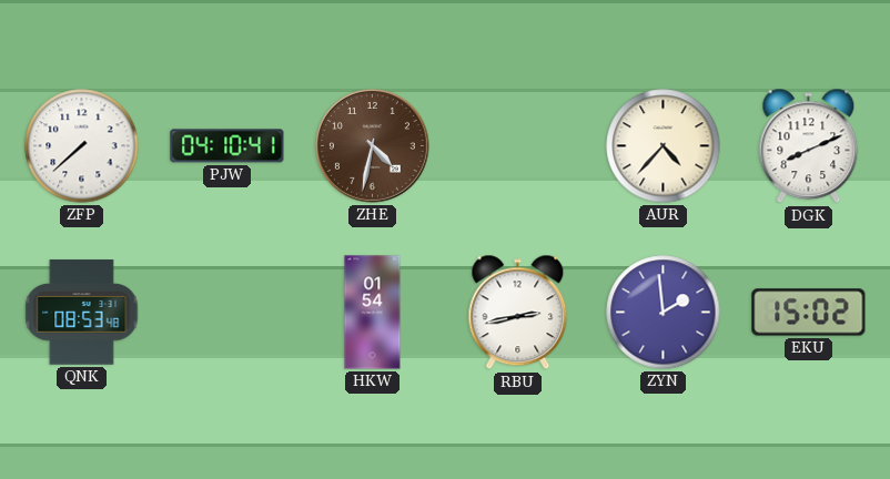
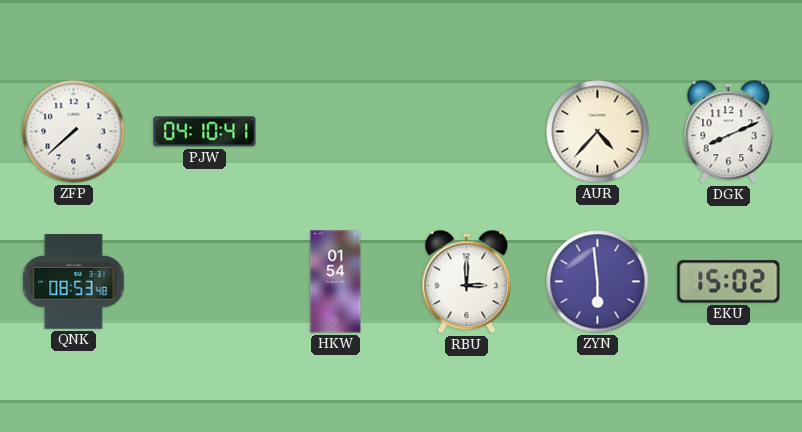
ZHE: 4:32 -> none
RBU: 2:43 -> 3:00
ZYN: 1:59 -> 5:59
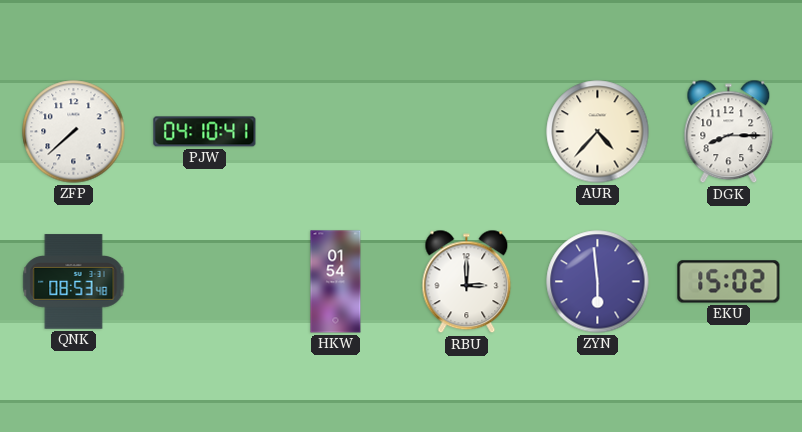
DGK: 8:11 -> 8:15
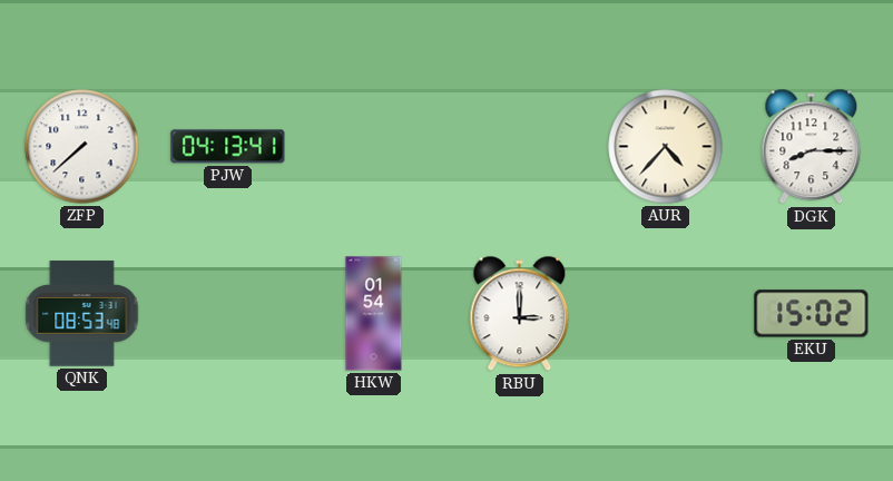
PJW: 04:10 -> 04:13
ZYN: 5:59 -> none
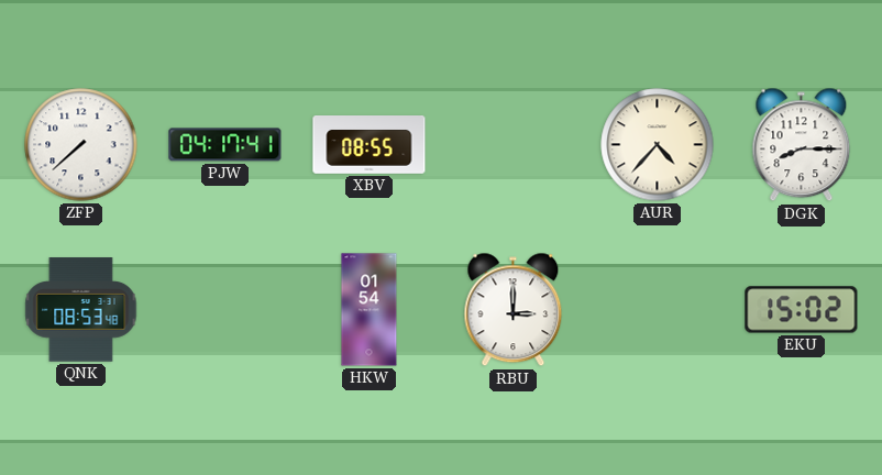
PJW: 04:13 -> 04:17
XBV: none -> 08:55
